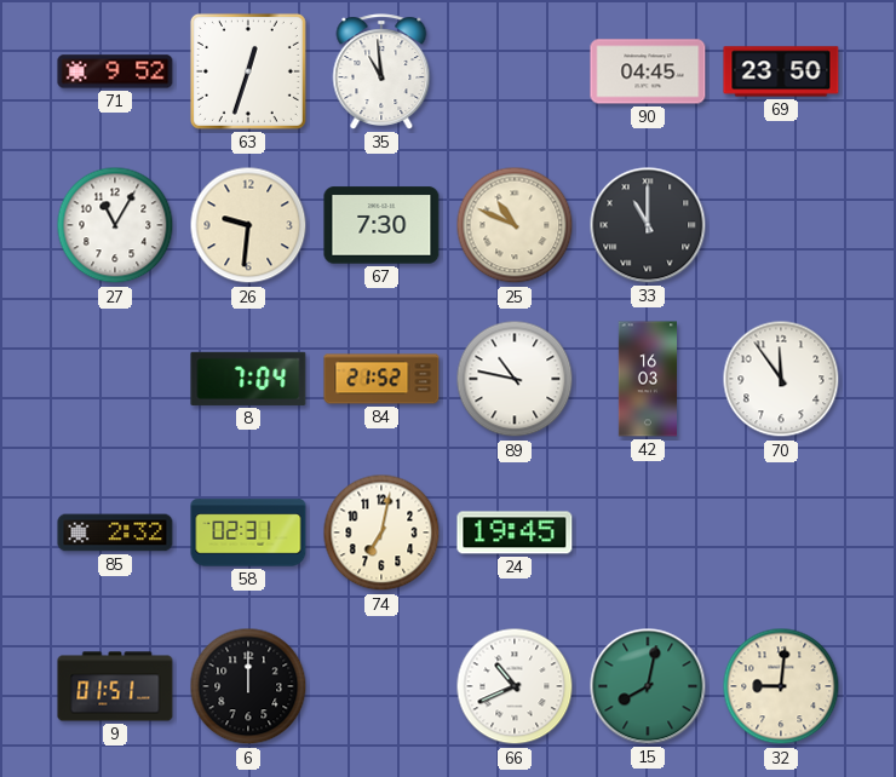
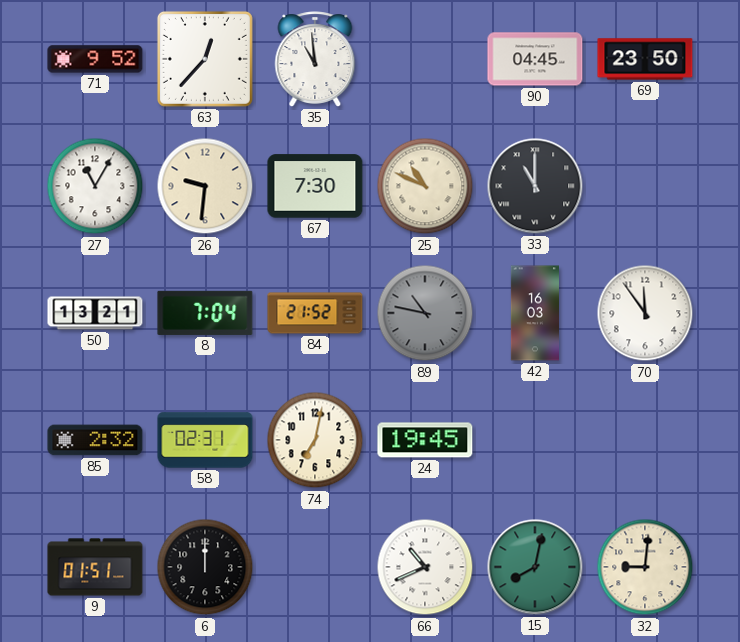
63: 12:33 -> 12:37
50: none -> 13:21
89 dial: white -> grey
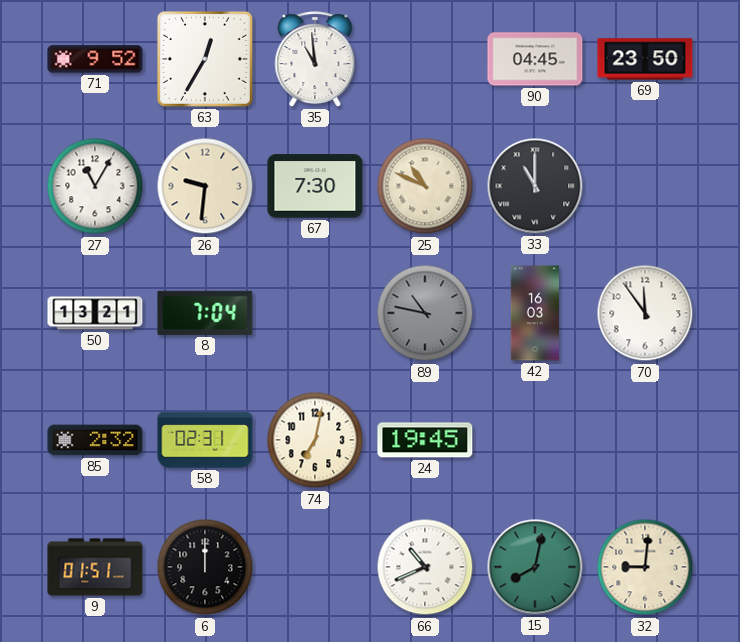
63: 12:37 -> 12:35
84: 21:52 -> none
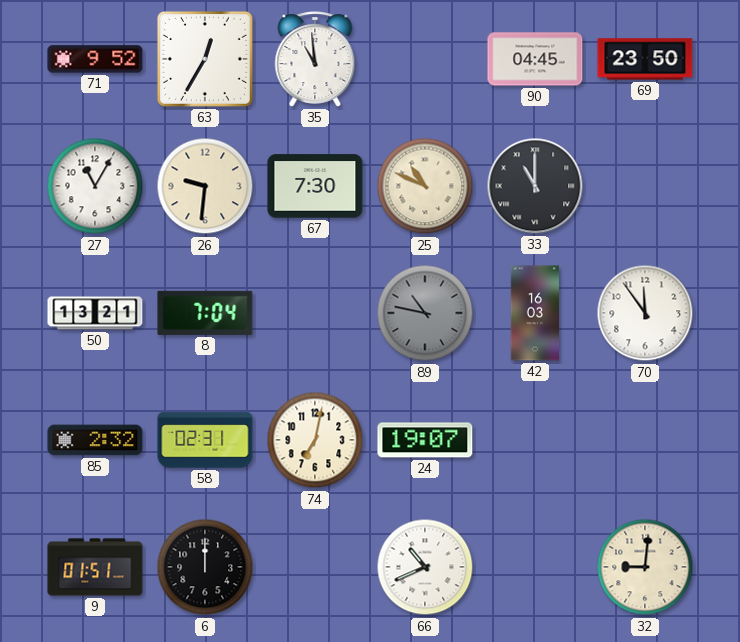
24: 19:45 -> 19:07
15: 8:02 -> none
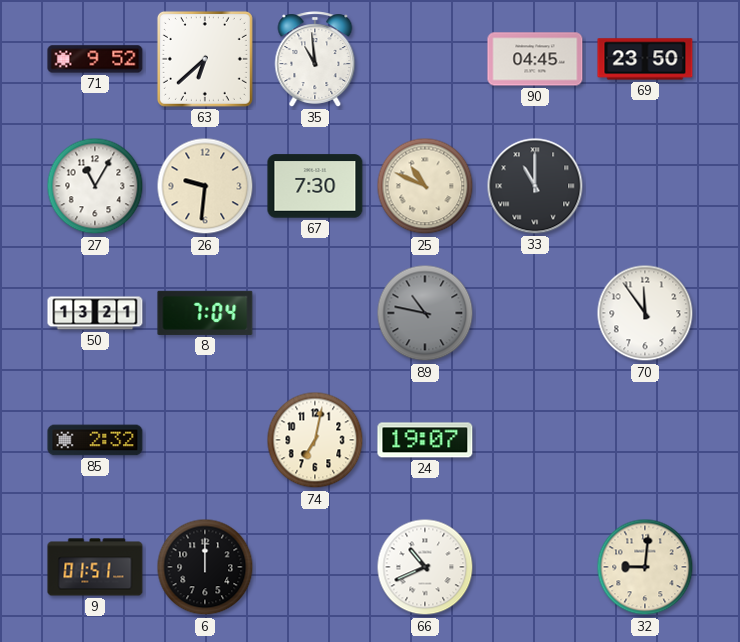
63: 12:35 -> 6:38
42: 16:03 -> none
58: 02:31 -> none
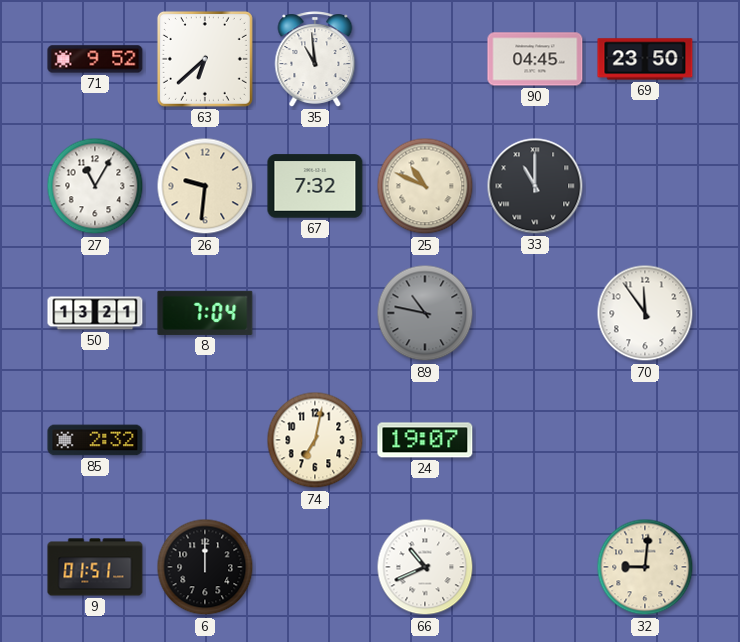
67: 7:30 -> 7:32
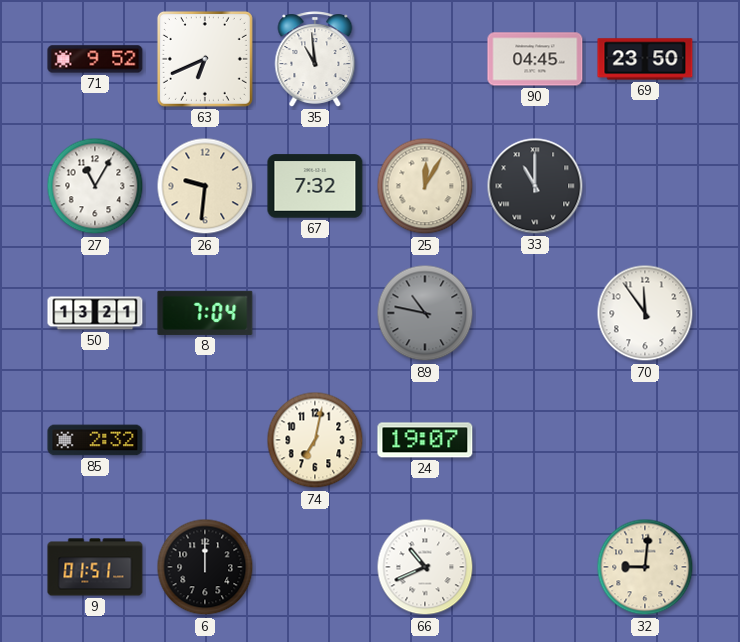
63: 6:38 -> 6:41
25: 10:49 -> 12:05
